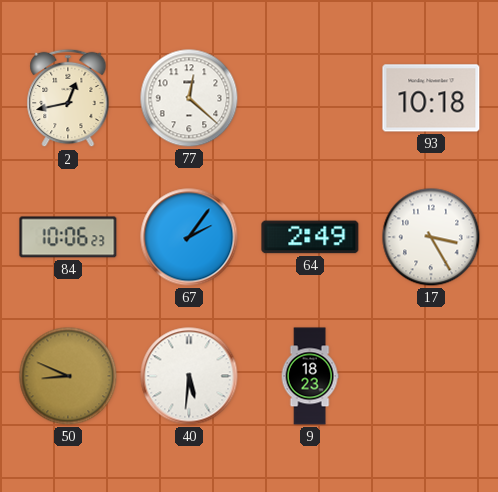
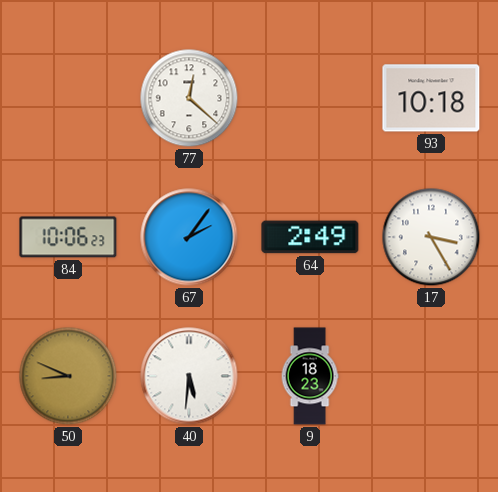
2: 12:43 -> none
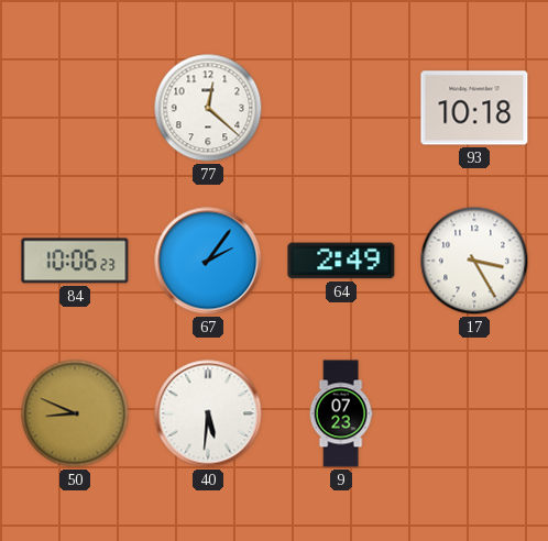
9: 18:23 -> 07:23
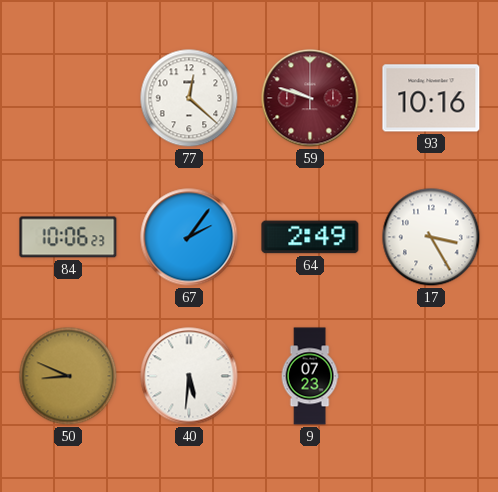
59: none -> 9:48
93: 10:18 -> 10:16
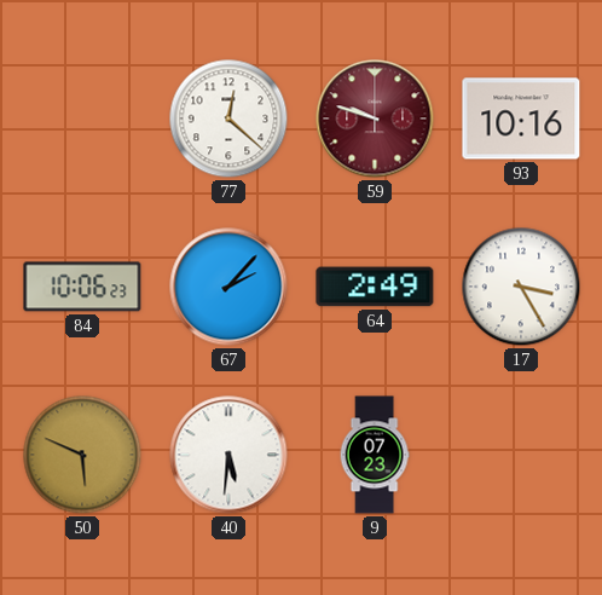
67: 2:06 -> 2:07
50: 8:49 -> 5:49
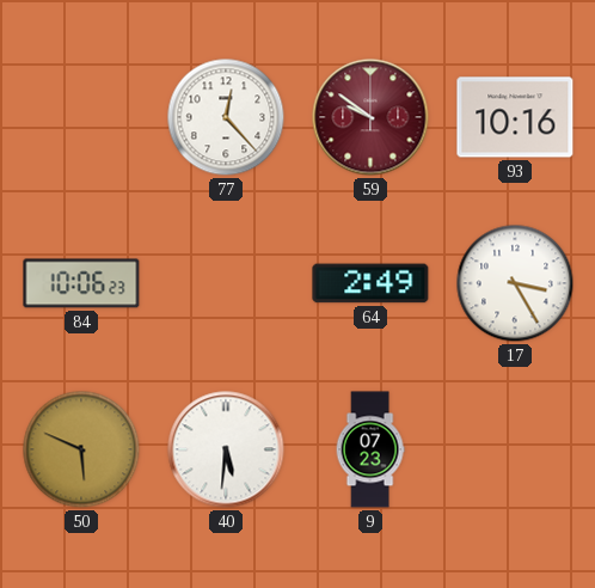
77: 12:22 -> 12:23
59: 9:48 -> 9:51
67: 2:07 -> none
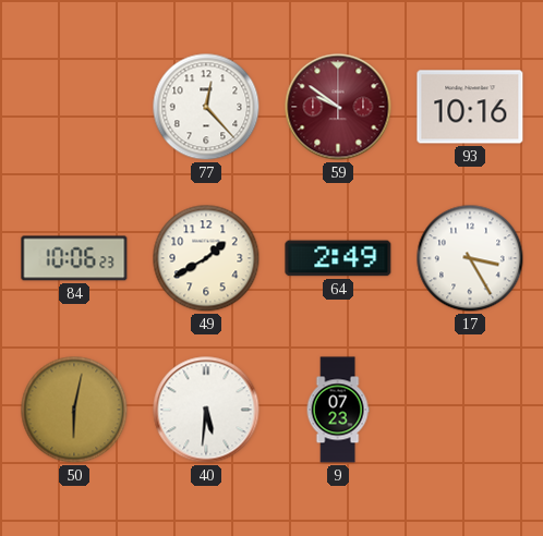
49: none -> 1:40
50: 5:49 -> 6:02
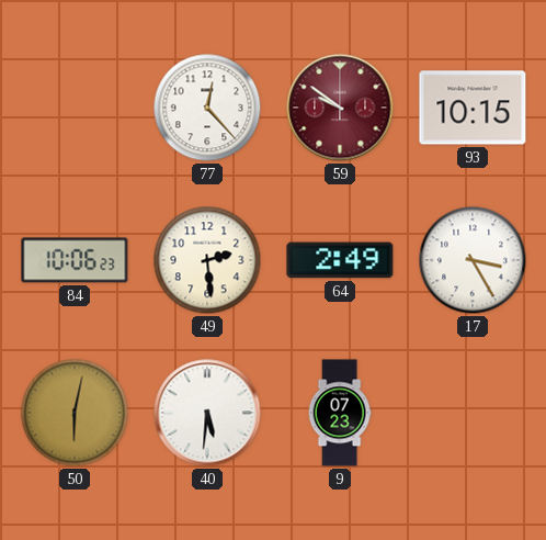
93: 10:16 -> 10:15
49: 1:40 -> 2:29
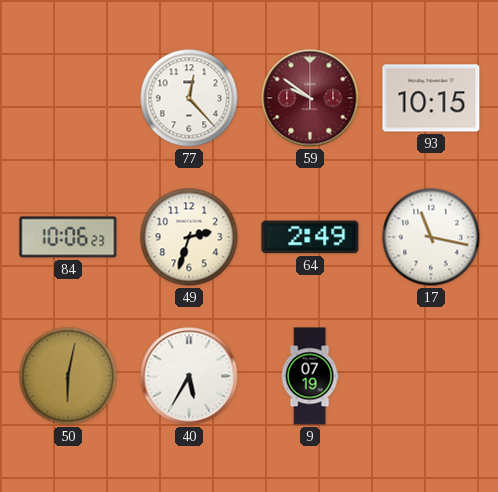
49: 2:29 -> 2:33
17: 3:25 -> 11:17
40: 5:31 -> 5:35
9: 07:23 -> 07:19
